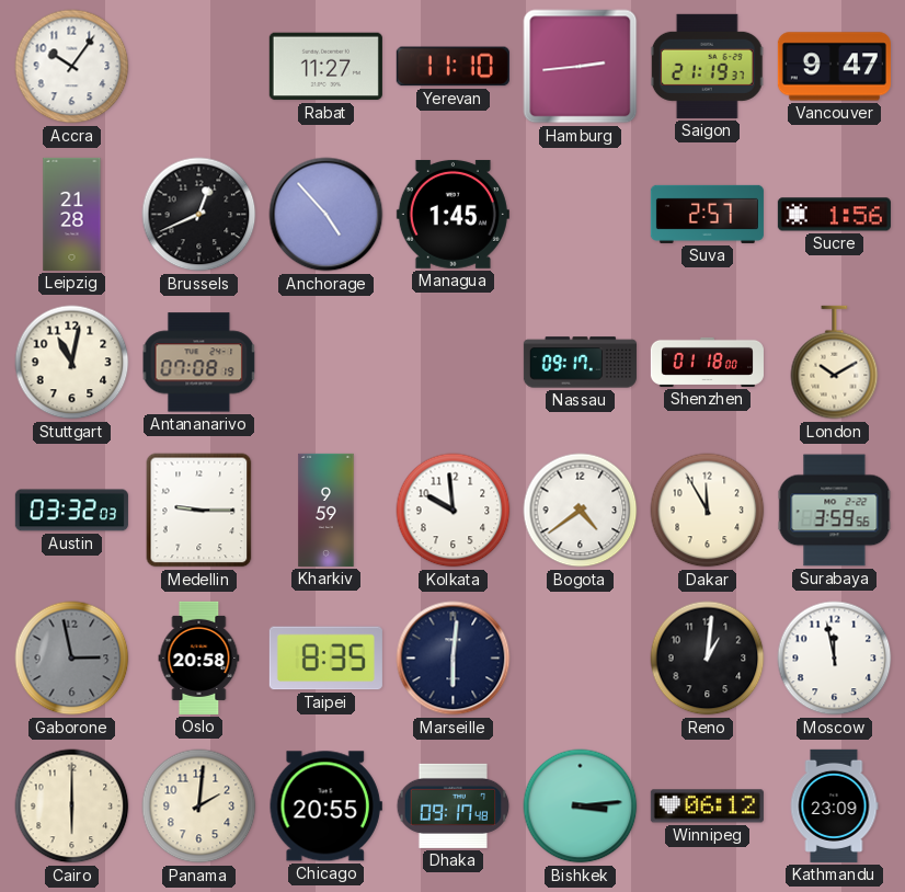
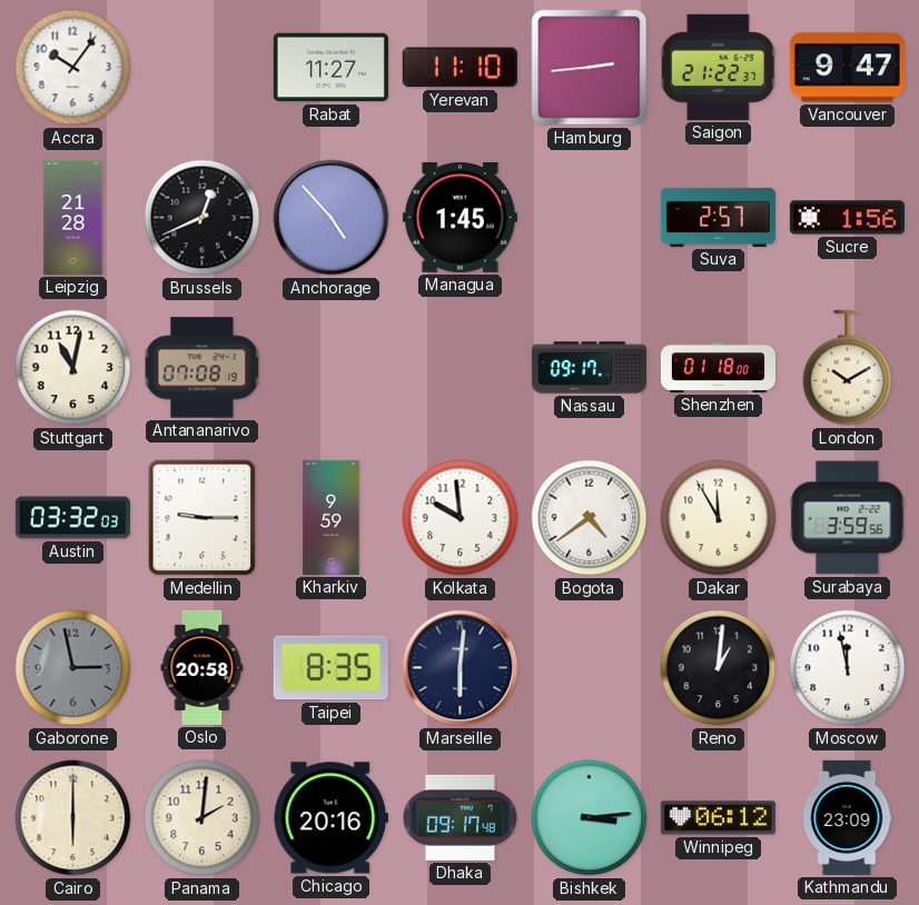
Saigon: 21:19 -> 21:22
Chicago: 20:55 -> 20:16
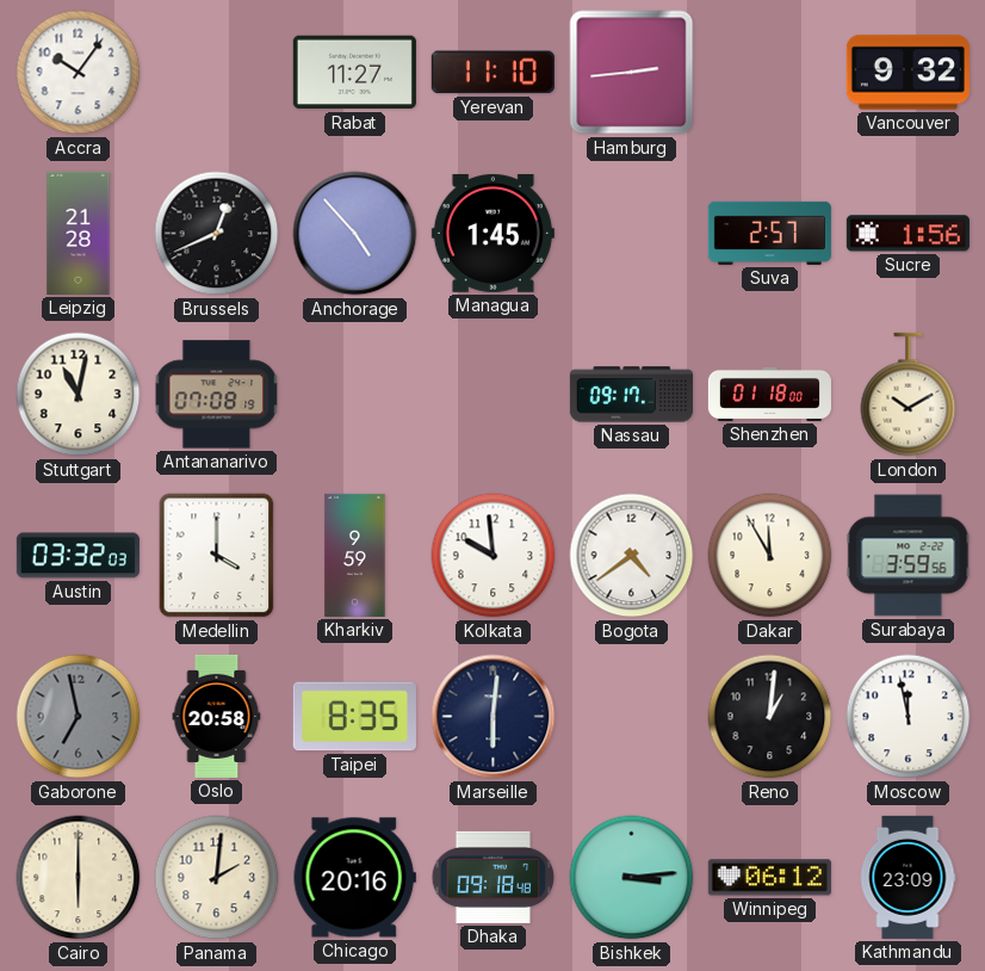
Saigon: 21:22 -> none
Vancouver: 9:47 -> 9:32
Medellin: 9:15 -> 4:00
Gaborone: 2:58 -> 6:58
Dhaka: 09:17 -> 09:18
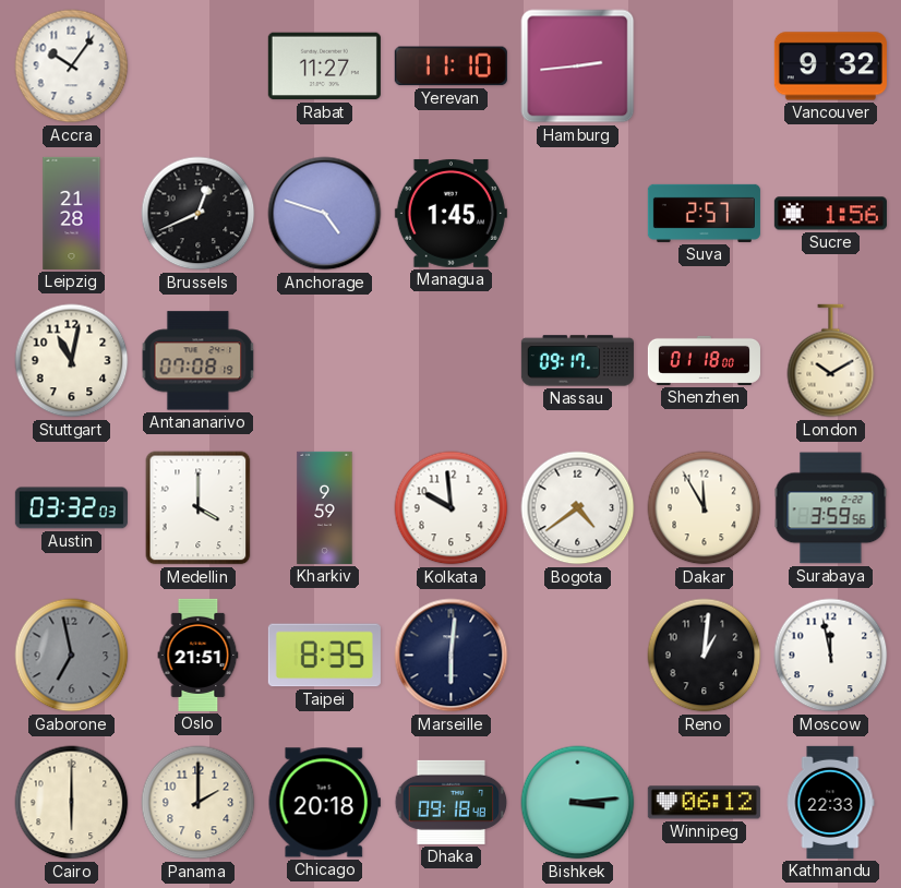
Anchorage: 4:53 -> 4:48
Oslo: 20:58 -> 21:51
Panama: 2:01 -> 2:00
Chicago: 20:16 -> 20:18
Kathmandu: 23:09 -> 22:33
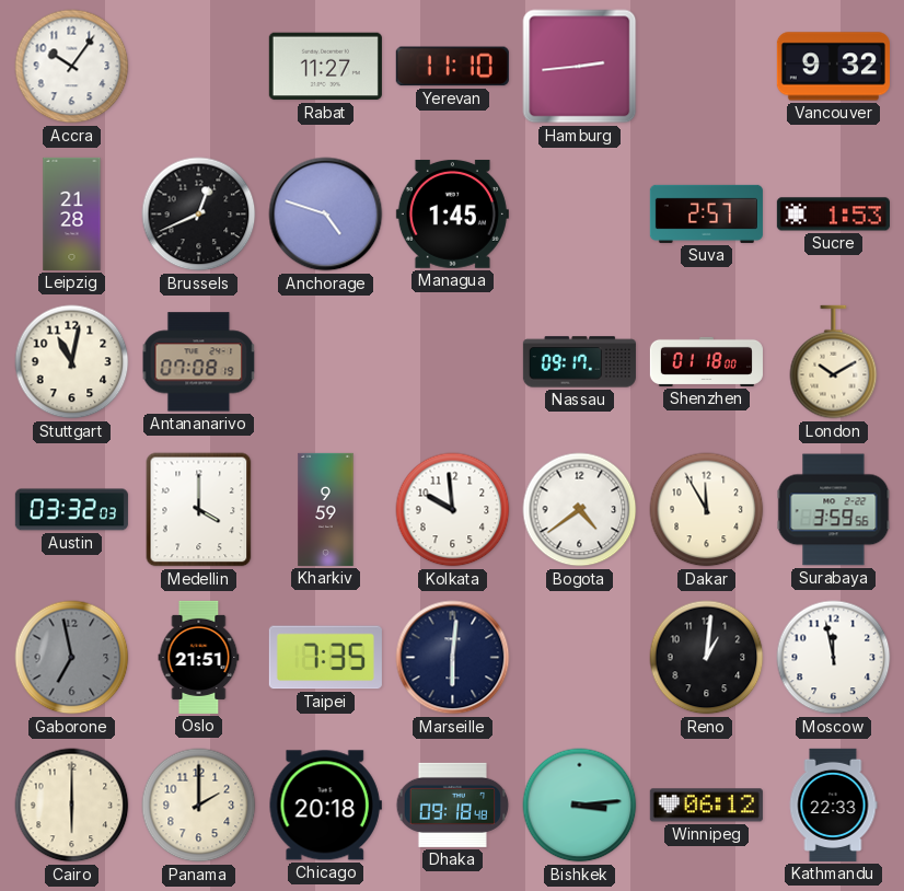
Sucre: 1:56 -> 1:53
Taipei: 8:35 -> 7:35
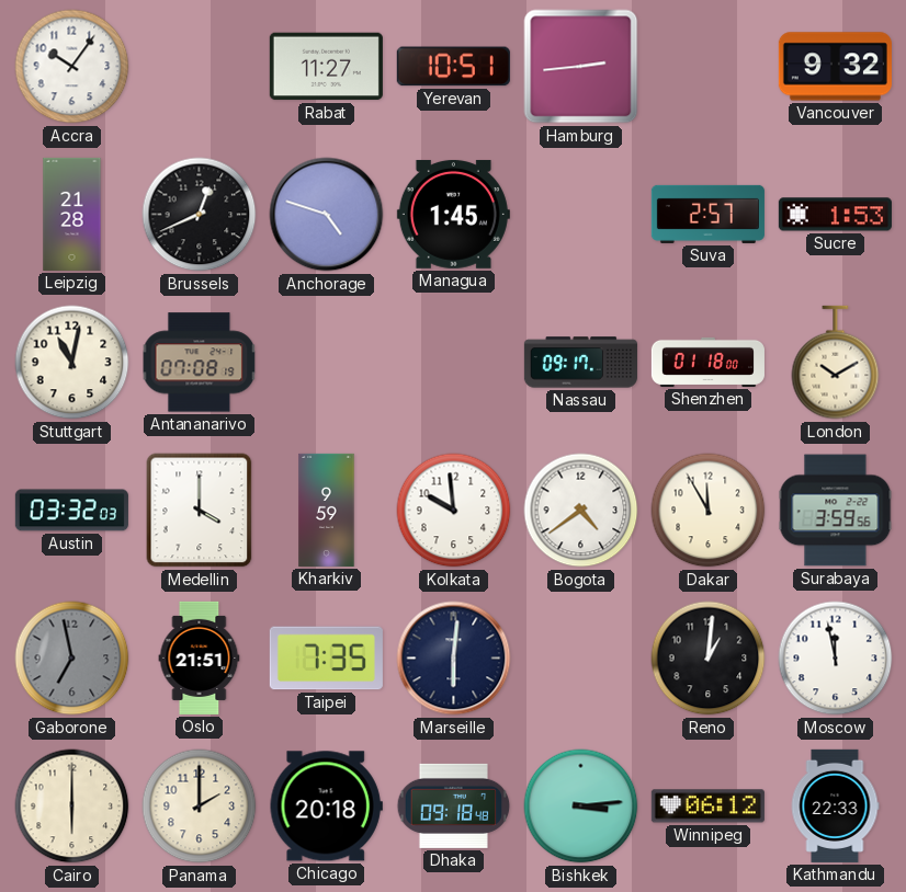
Yerevan: 11:10 -> 10:51
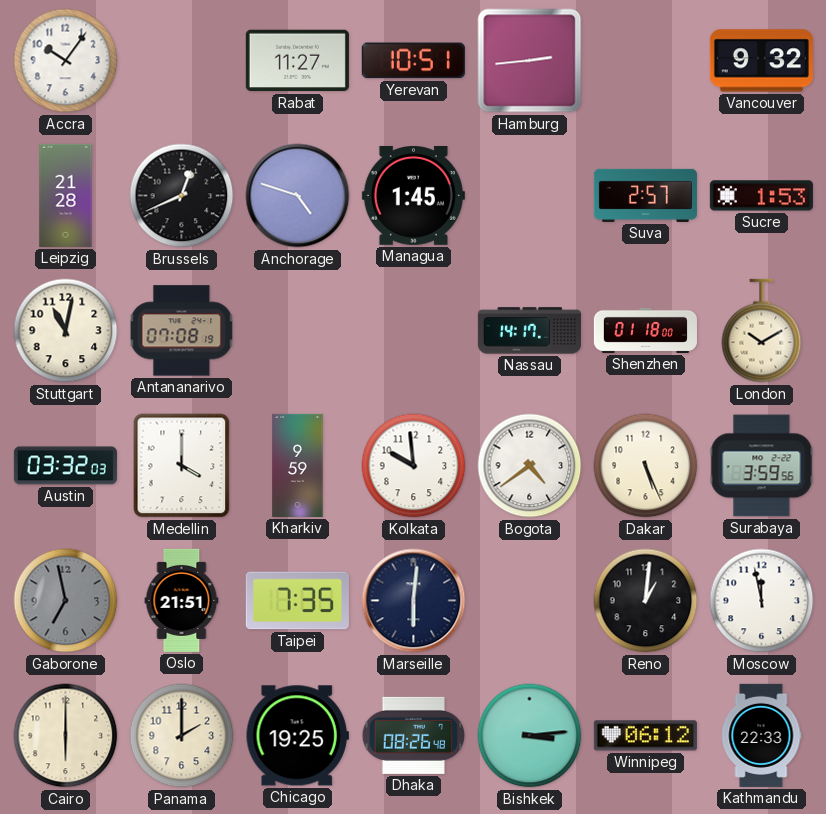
Nassau: 09:17 -> 14:17
Dakar: 11:55 -> 5:26
Chicago: 20:18 -> 19:25
Dhaka: 09:18 -> 08:26
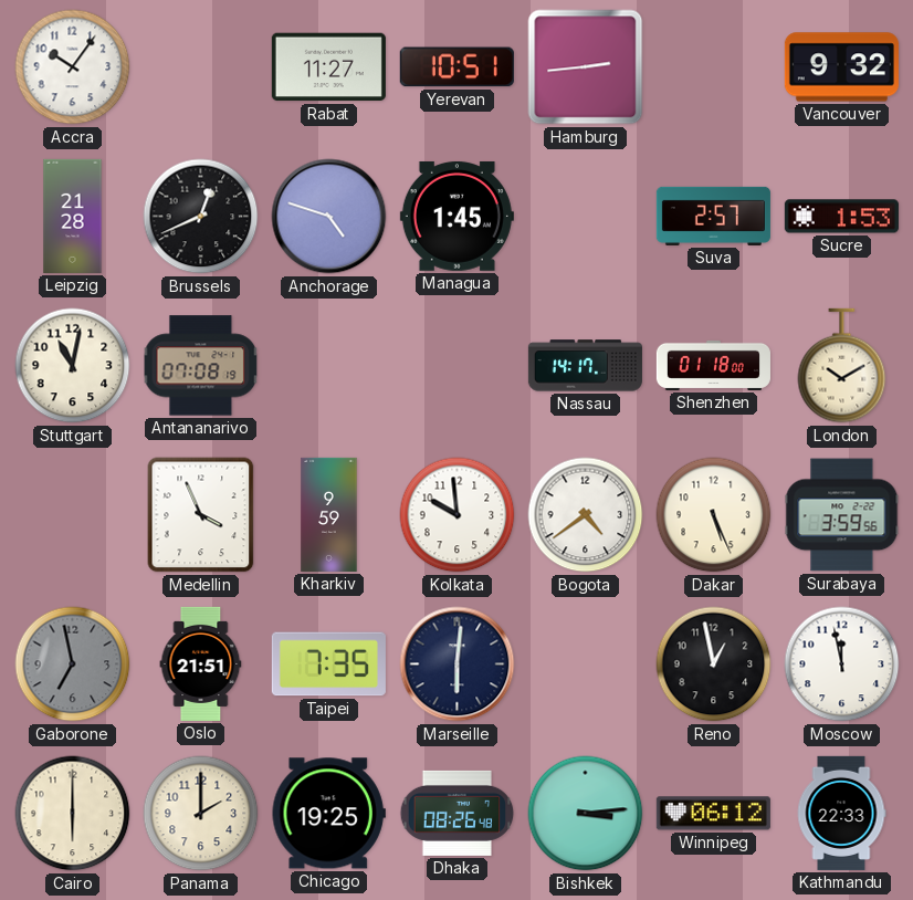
Austin: 03:32 -> none
Medellin: 4:00 -> 3:56
Reno: 1:01 -> 12:58
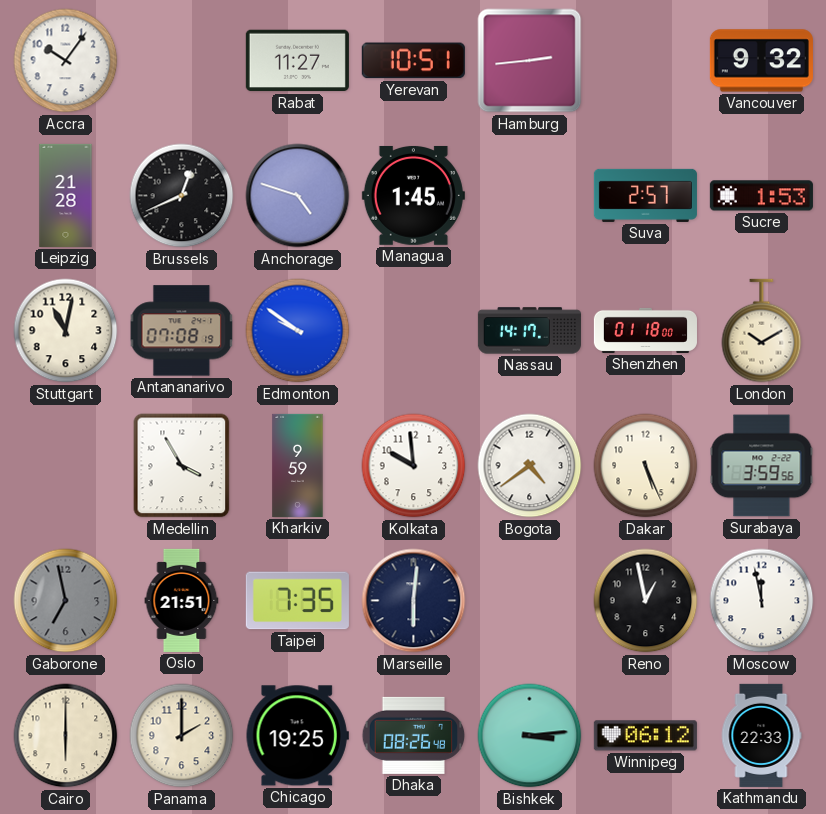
Edmonton: none -> 9:51
Medellin: 3:56 -> 3:55
